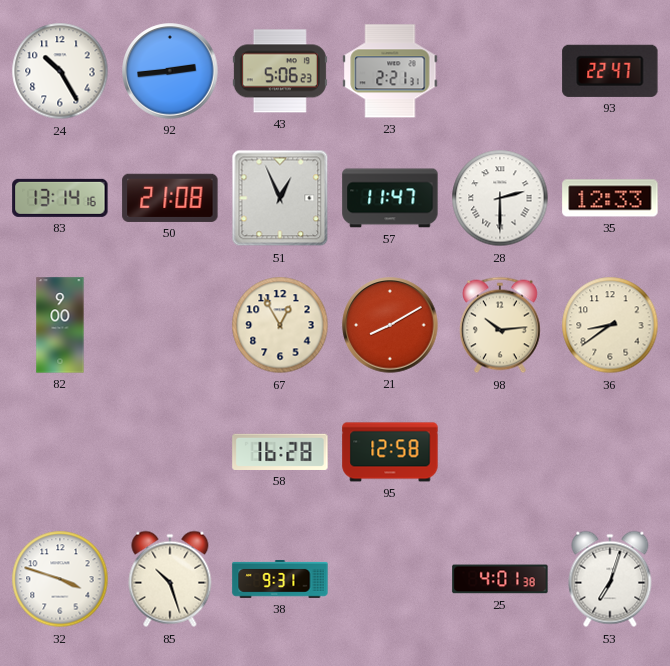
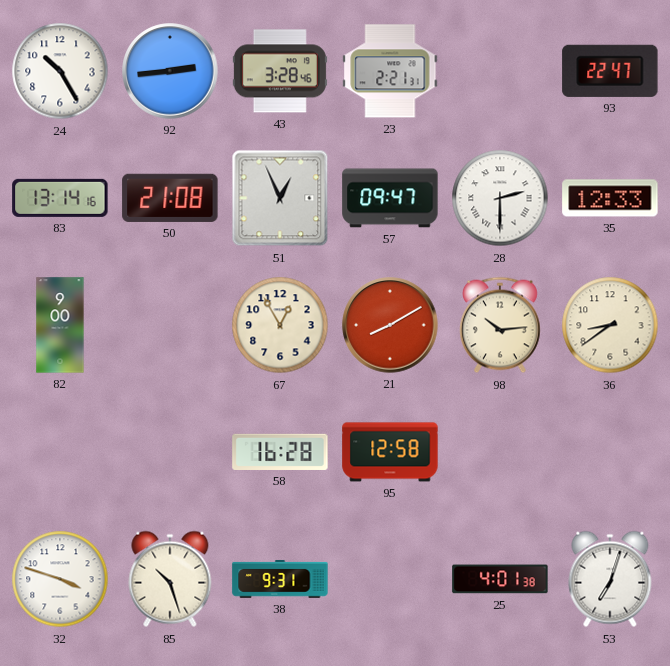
43: 5:06 -> 3:28
57: 11:47 -> 09:47
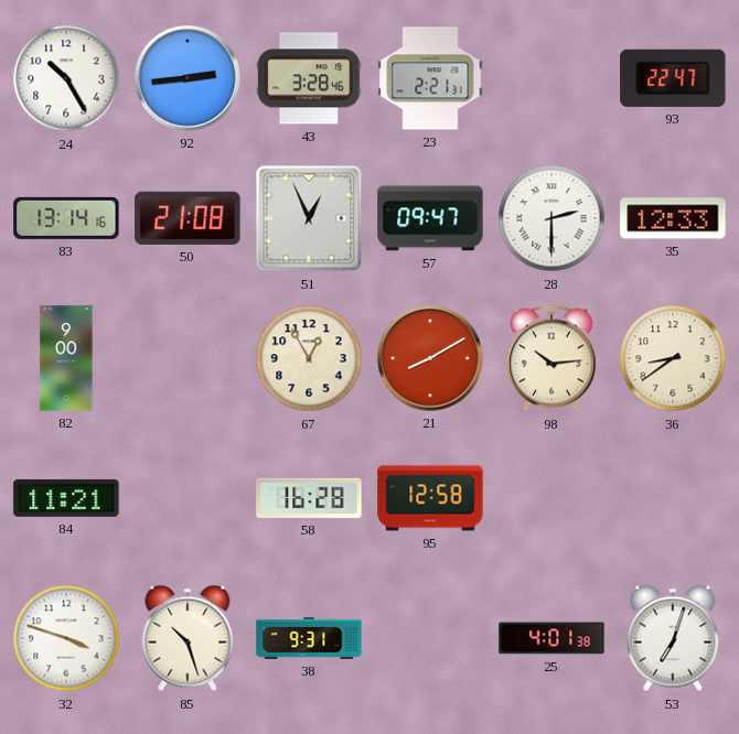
84: none -> 11:21
